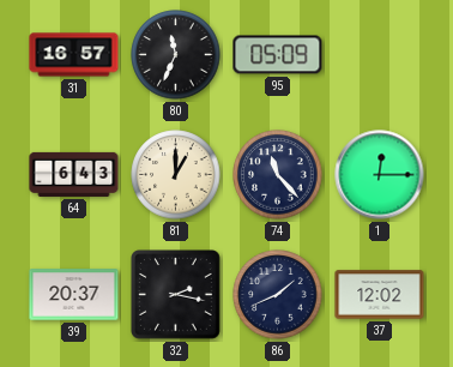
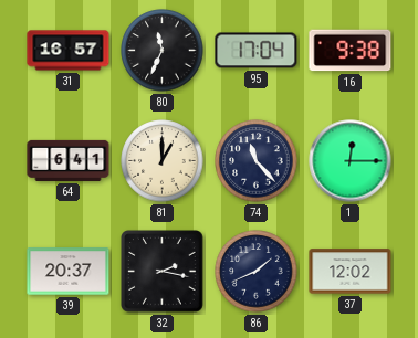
95: 05:09 -> 17:04
16: none -> 9:38
64: 6:43 -> 6:41
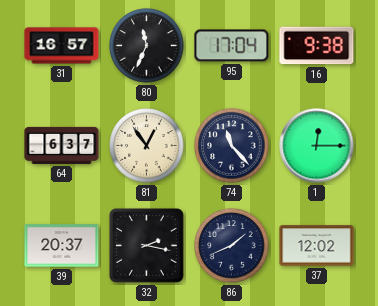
64: 6:41 -> 6:37
81: 1:00 -> 12:54
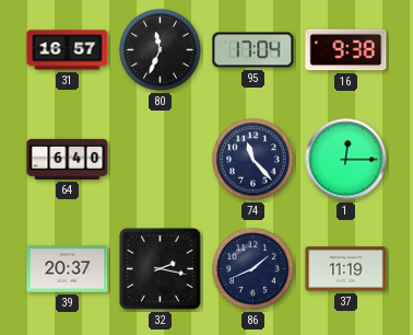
64: 6:37 -> 6:40
81: 12:54 -> none
37: 12:02 -> 11:19
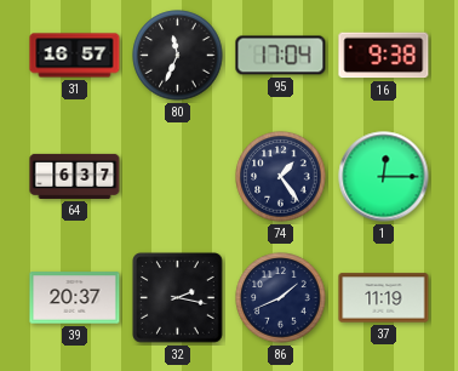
64: 6:40 -> 6:37
74: 11:23 -> 1:24
